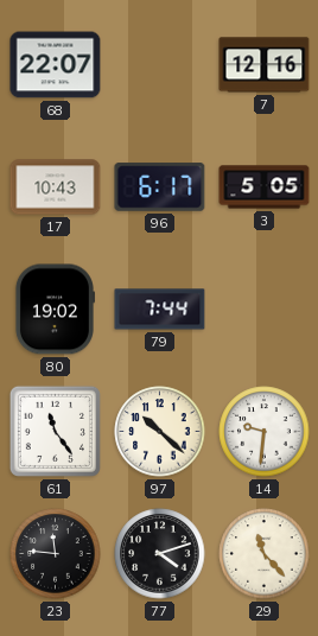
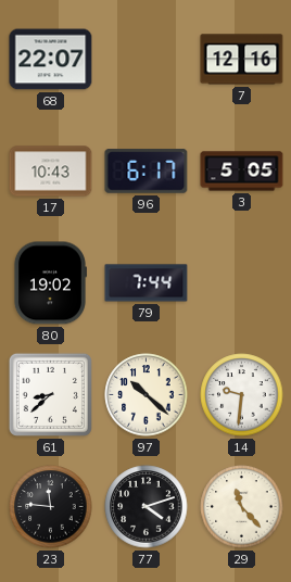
61: 11:24 -> 8:38
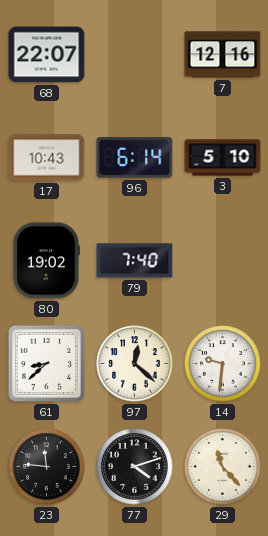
96: 6:17 -> 6:14
3: 5:05 -> 5:10
79: 7:44 -> 7:40
97: 10:22 -> 12:22
